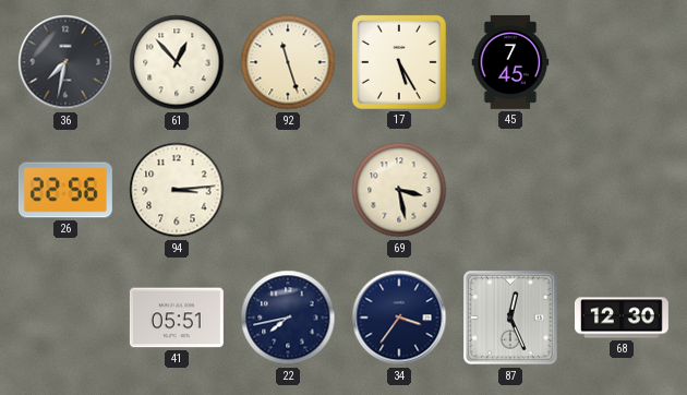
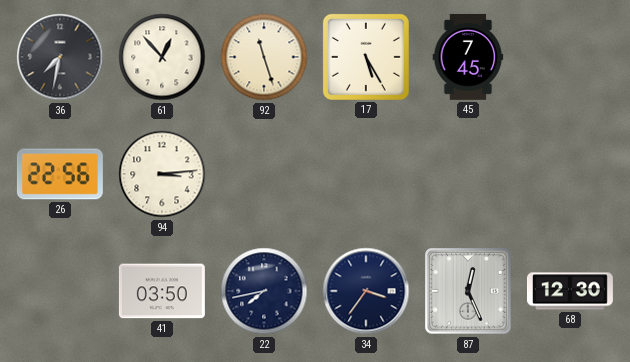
69: 3:28 -> none
41: 05:51 -> 03:50
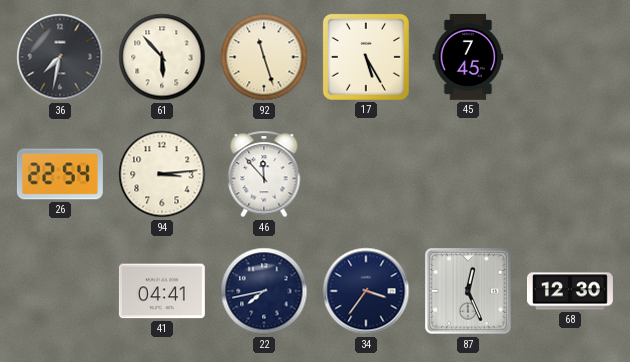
61: 12:53 -> 5:53
26: 22:56 -> 22:54
46: none -> 11:53
41: 03:50 -> 04:41
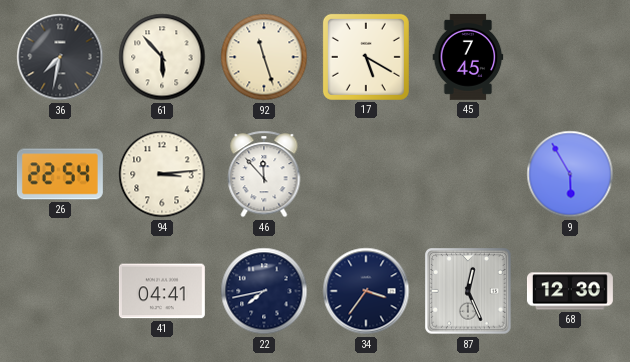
17: 5:25 -> 5:20
9: none -> 5:55
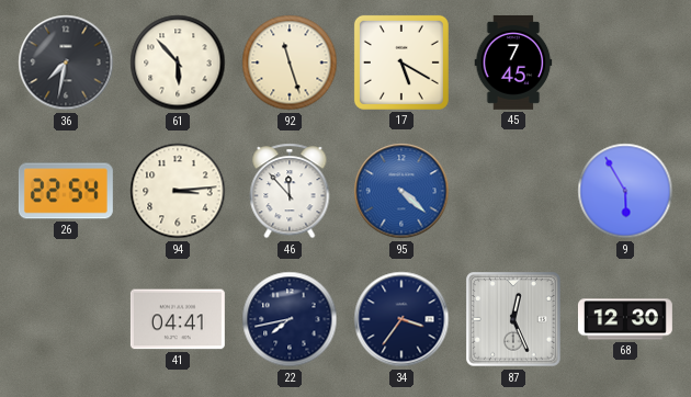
95: none -> 4:22
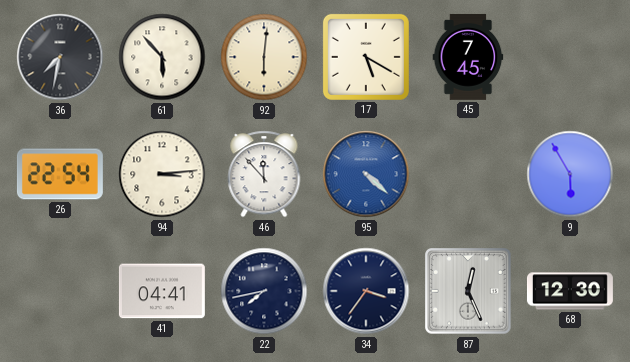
92: 11:27 -> 6:01
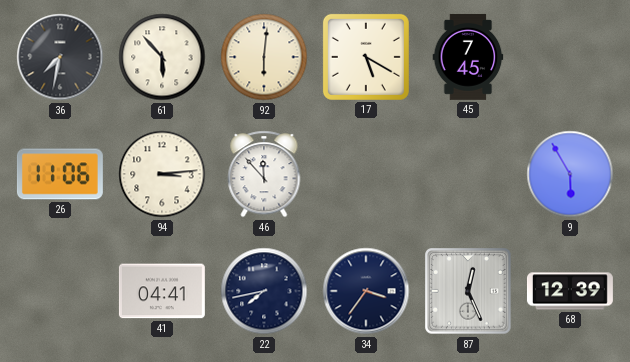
26: 22:54 -> 11:06
95: 4:22 -> none
68: 12:30 -> 12:39
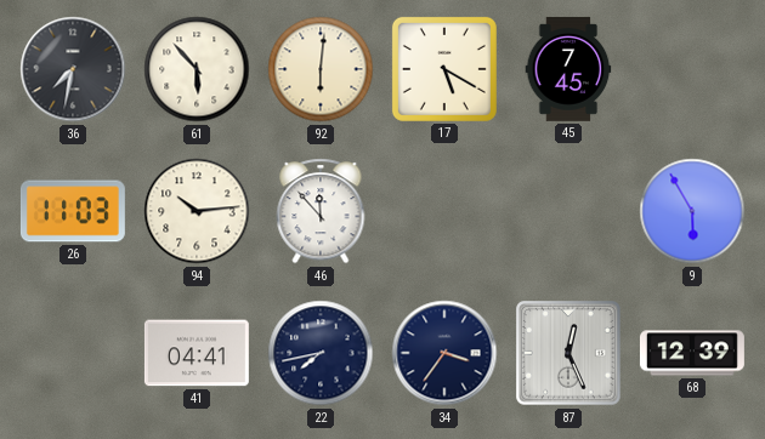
26: 11:06 -> 11:03
94: 3:14 -> 10:14
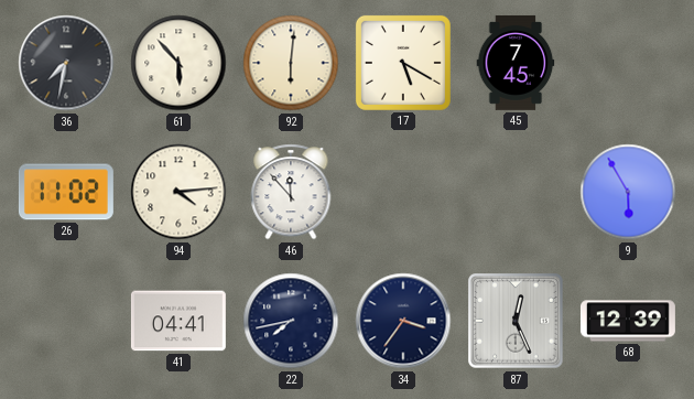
26: 11:03 -> 11:02
94: 10:14 -> 4:14
